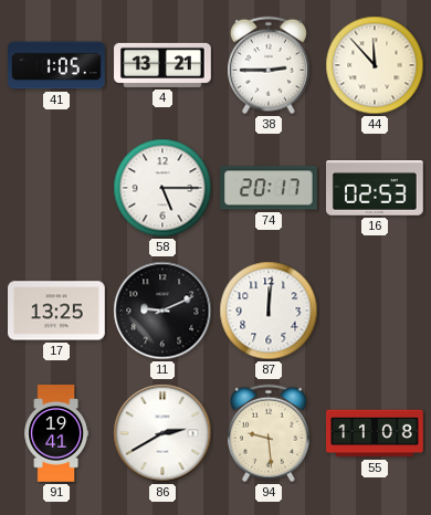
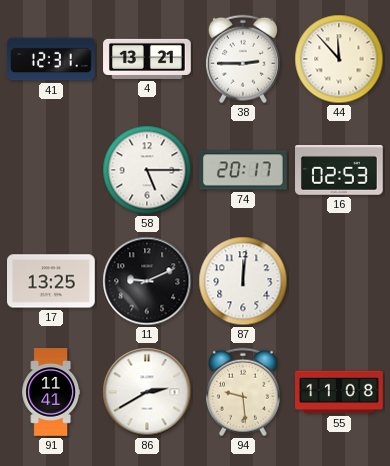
41: 1:05 -> 12:31
91: 19:41 -> 11:41
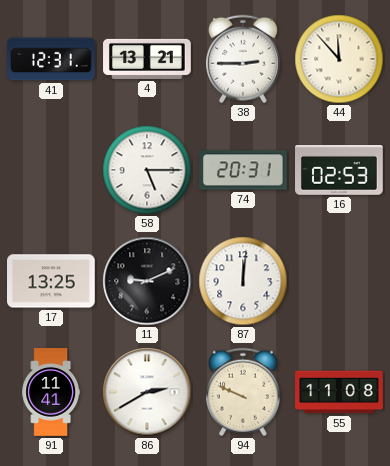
74: 20:17 -> 20:31
94: 9:29 -> 9:49
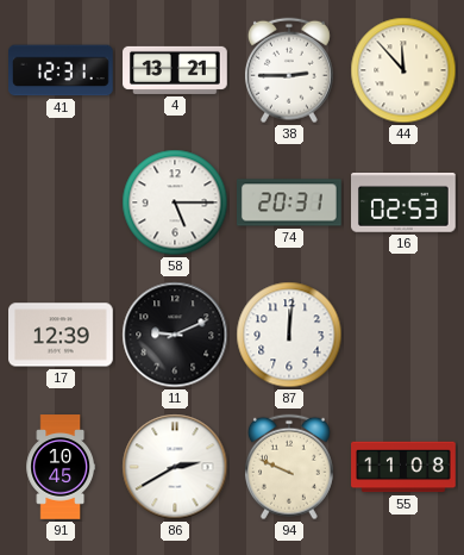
17: 13:25 -> 12:39
91: 11:41 -> 10:45
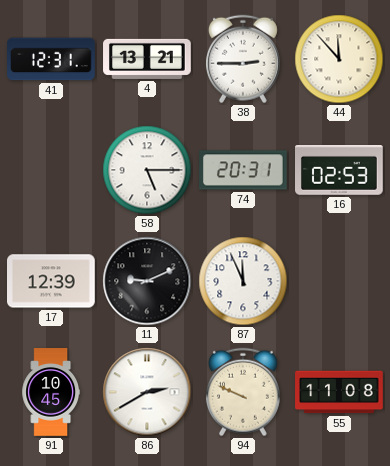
87: 12:01 -> 11:56
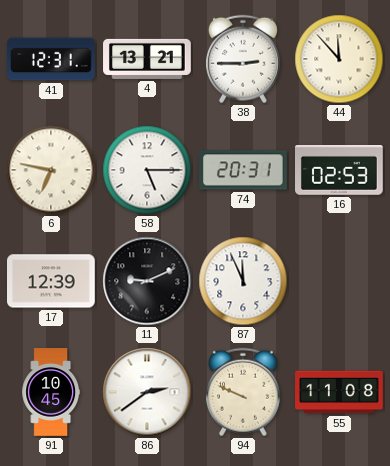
6: none -> 6:47
86: 2:40 -> 2:39
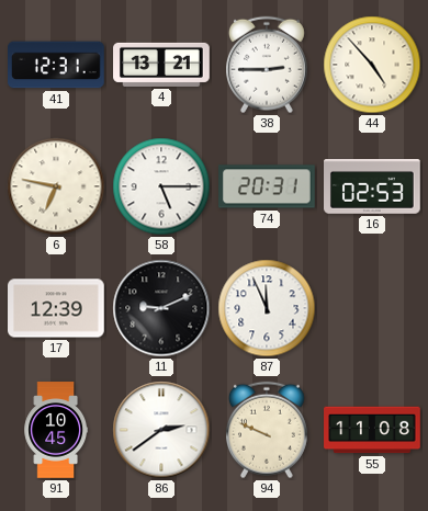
44: 11:53 -> 4:53
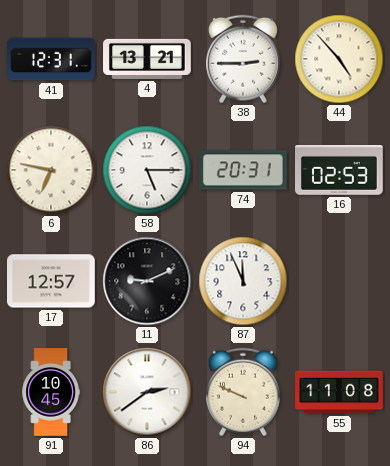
17: 12:39 -> 12:57
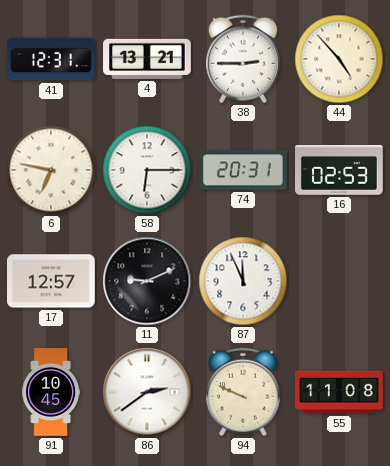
58: 5:15 -> 6:15
